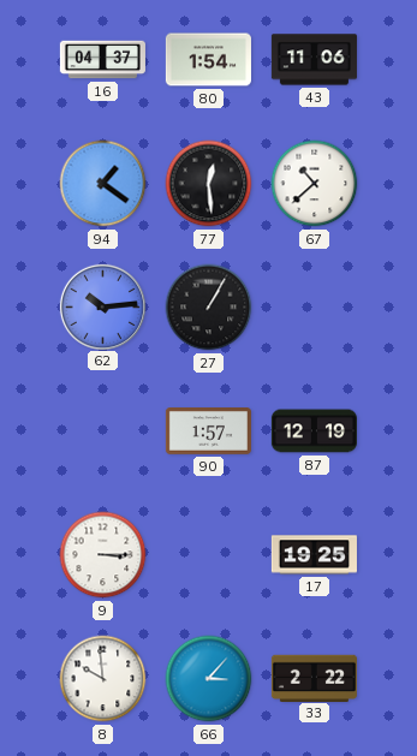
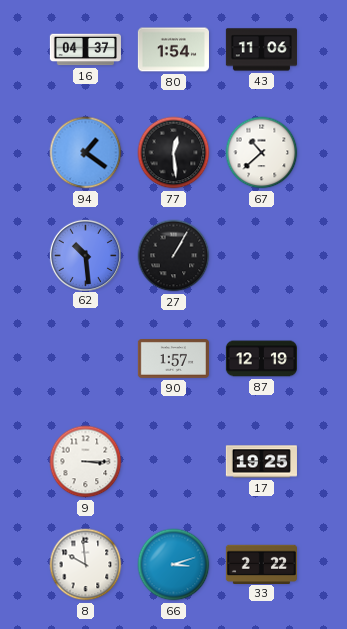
62: 10:14 -> 10:29
66: 3:07 -> 3:12
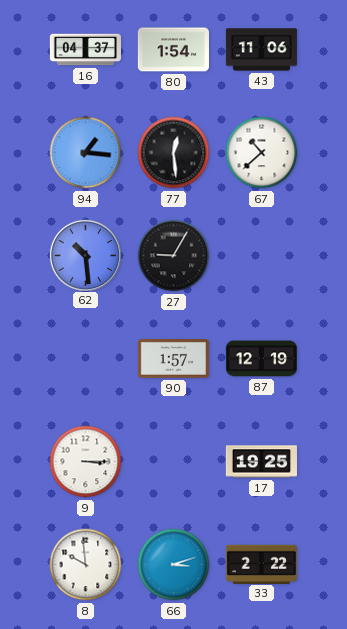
94: 1:21 -> 1:16
27: 1:05 -> 9:05
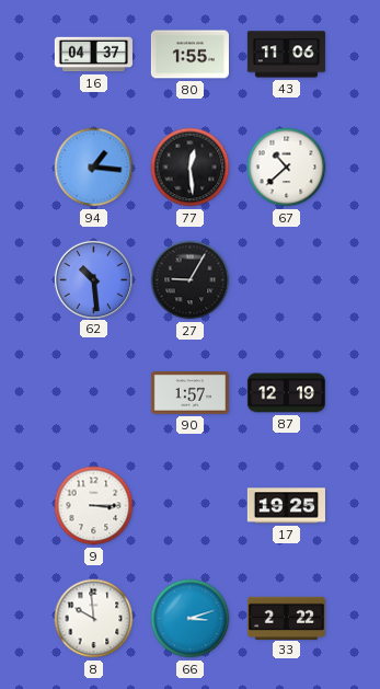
80: 1:54 -> 1:55
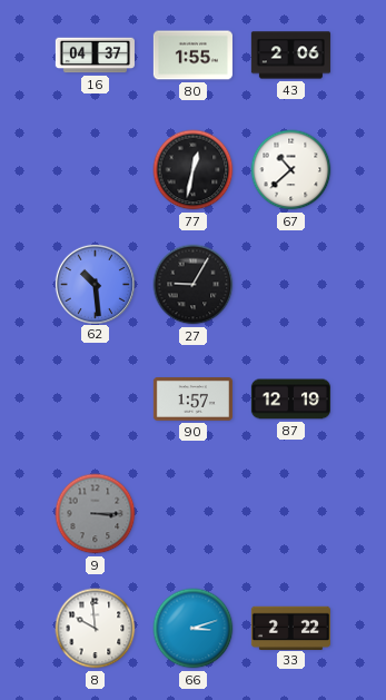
43: 11:06 -> 2:06
94: 1:16 -> none
77: 12:29 -> 12:32
9 dial: white -> grey
17: 19:25 -> none
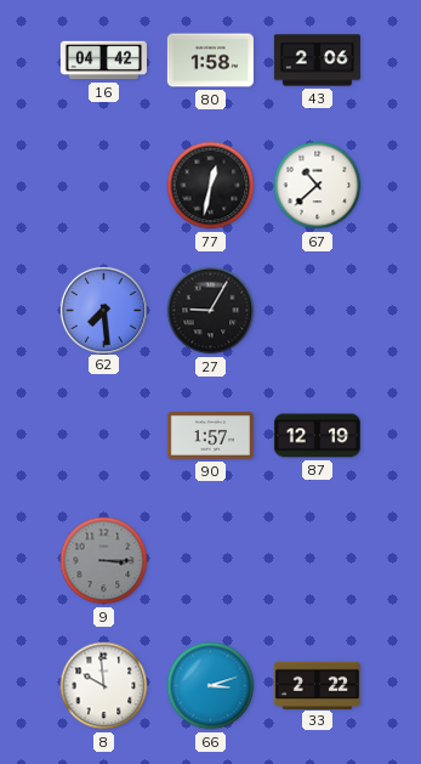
16: 04:37 -> 04:42
80: 1:55 -> 1:58
62: 10:29 -> 7:29
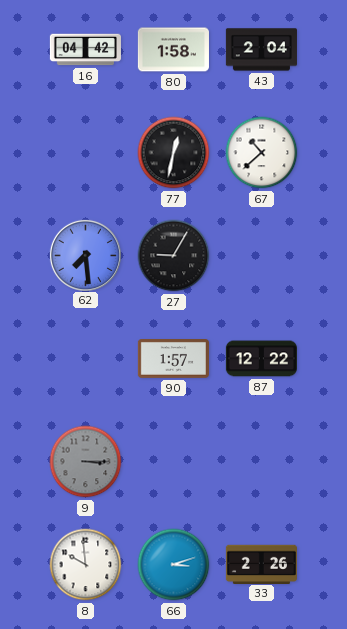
43: 2:06 -> 2:04
87: 12:19 -> 12:22
33: 2:22 -> 2:26
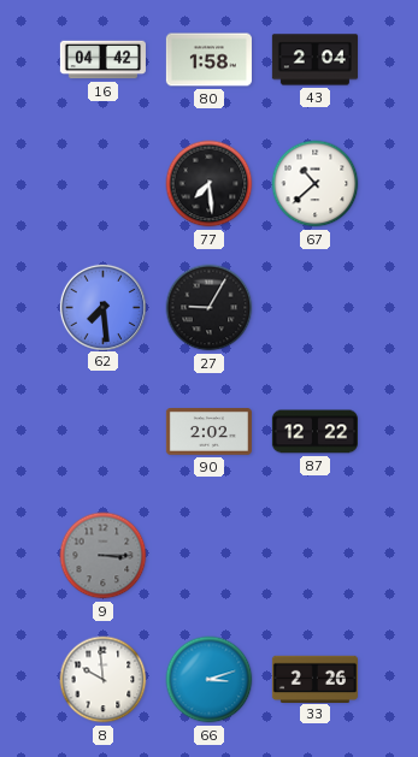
77: 12:32 -> 7:29
90: 1:57 -> 2:02
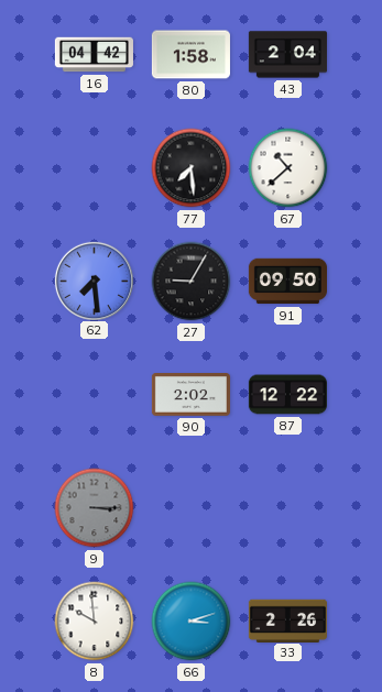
91: none -> 09:50
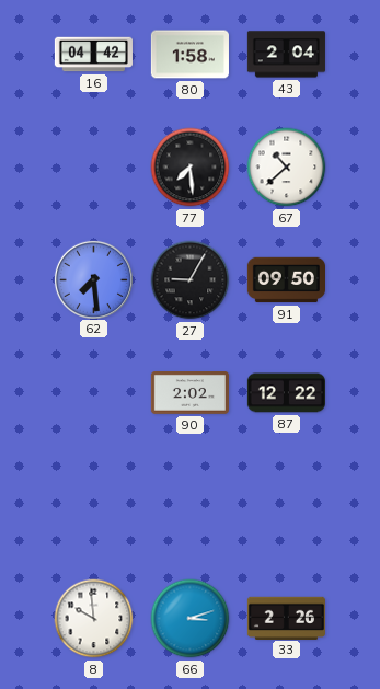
9: 3:15 -> none
